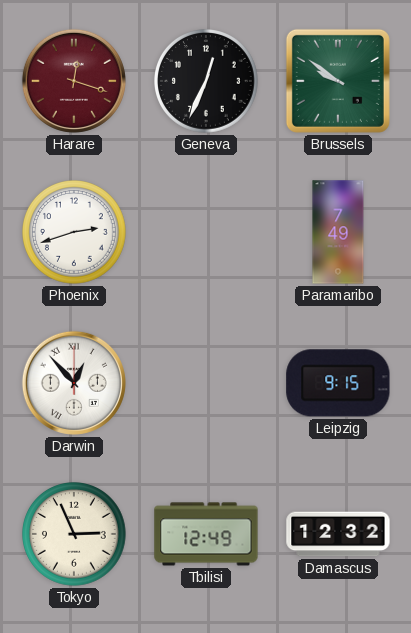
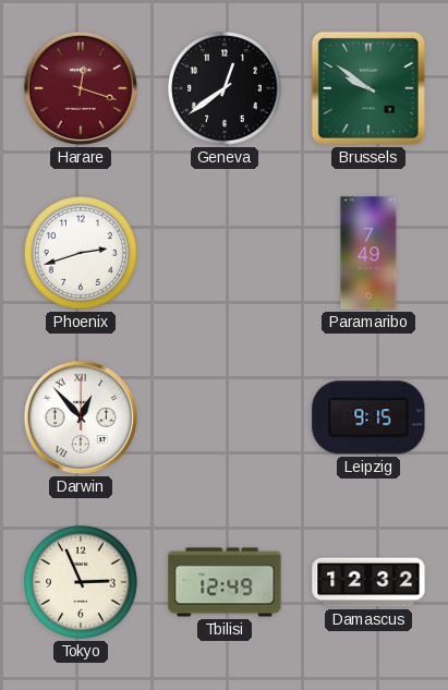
Geneva: 12:34 -> 12:39
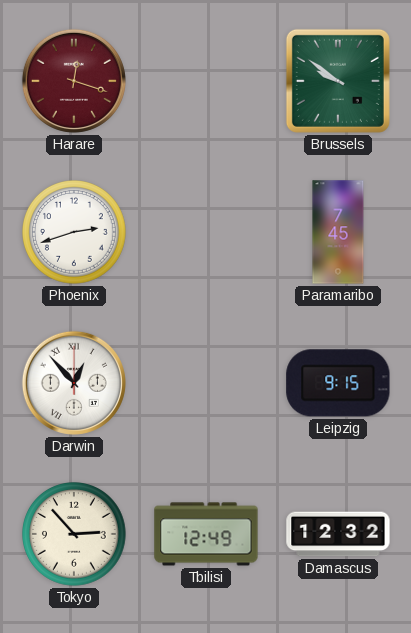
Geneva: 12:39 -> none
Paramaribo: 7:49 -> 7:45
Tokyo: 2:56 -> 2:53
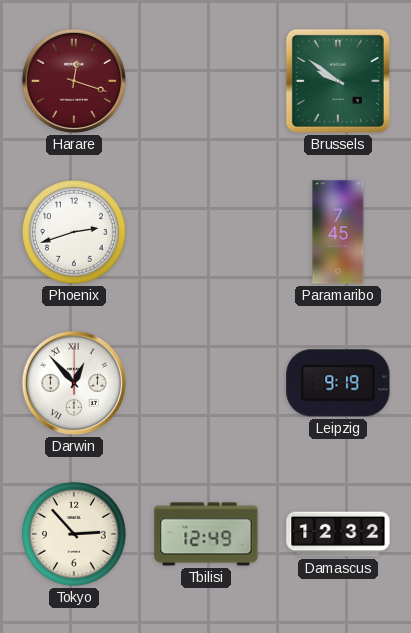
Leipzig: 9:15 -> 9:19
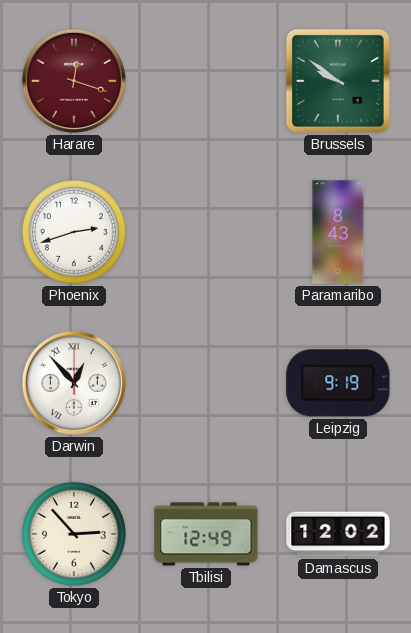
Paramaribo: 7:45 -> 8:43
Damascus: 12:32 -> 12:02
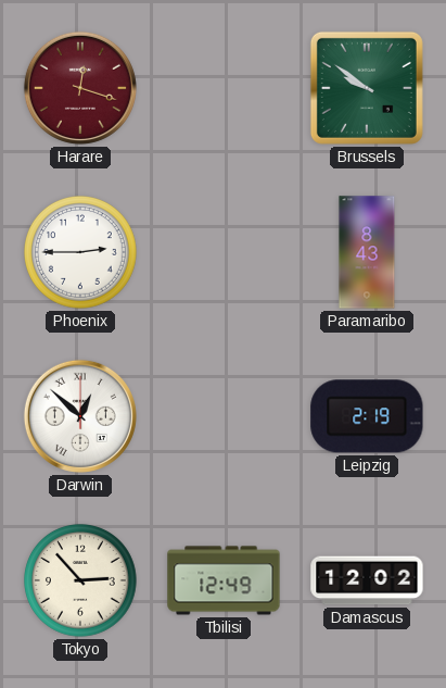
Phoenix: 2:42 -> 2:45
Darwin: 12:53 -> 12:52
Leipzig: 9:19 -> 2:19
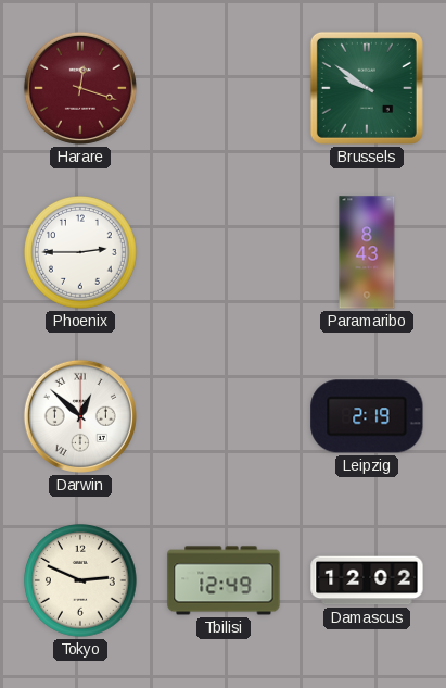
Tokyo: 2:53 -> 2:49
